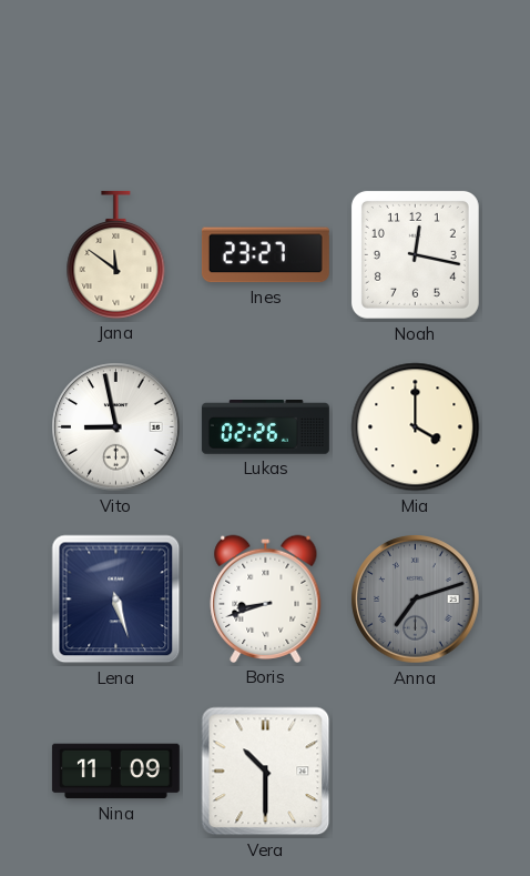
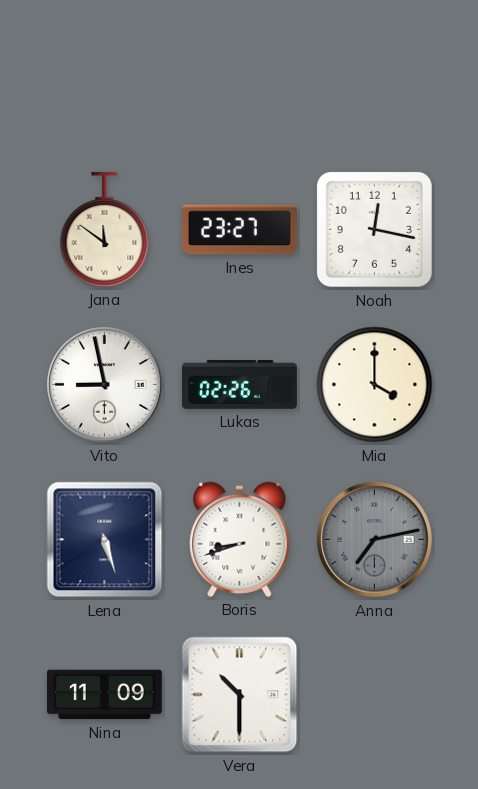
Anna: 7:12 -> 7:13
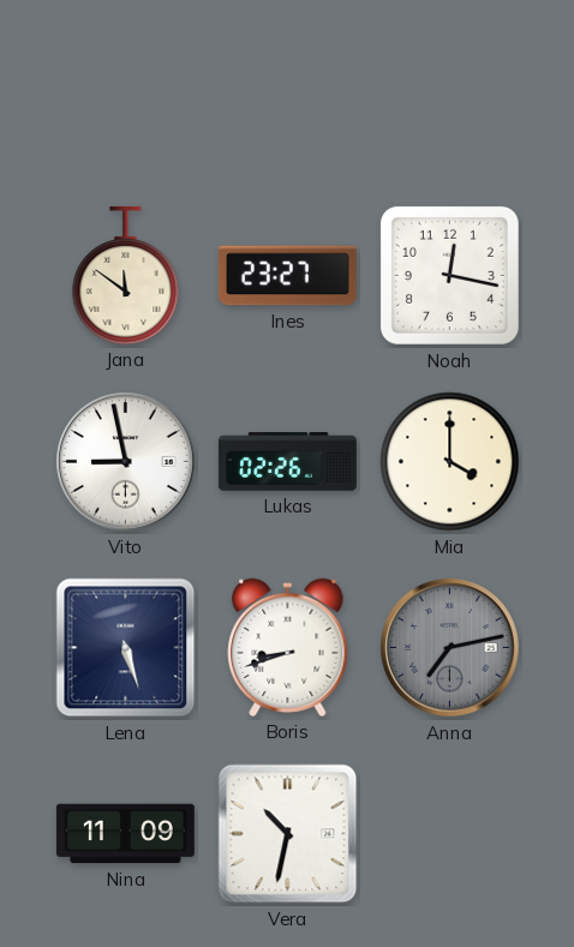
Vera: 10:30 -> 10:32
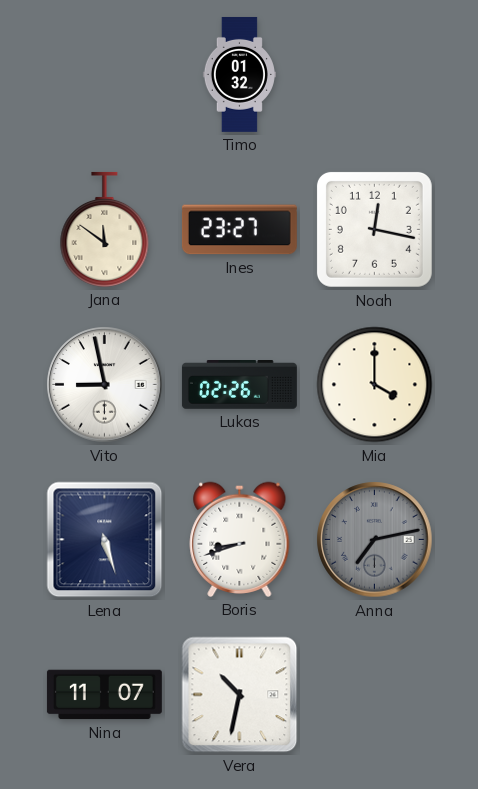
Timo: none -> 01:32
Nina: 11:09 -> 11:07
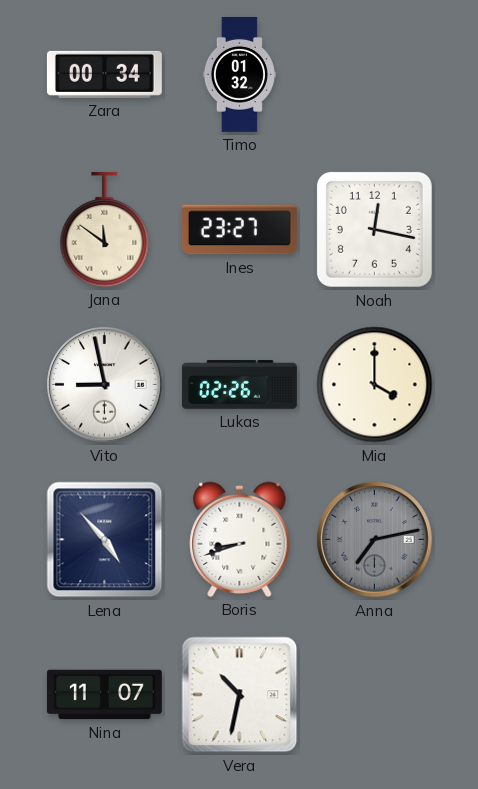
Zara: none -> 00:34
Lena: 5:27 -> 4:53
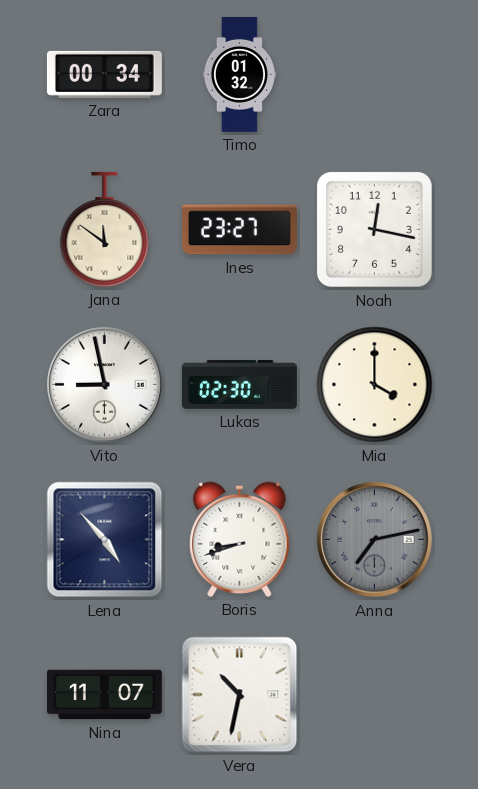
Lukas: 02:26 -> 02:30
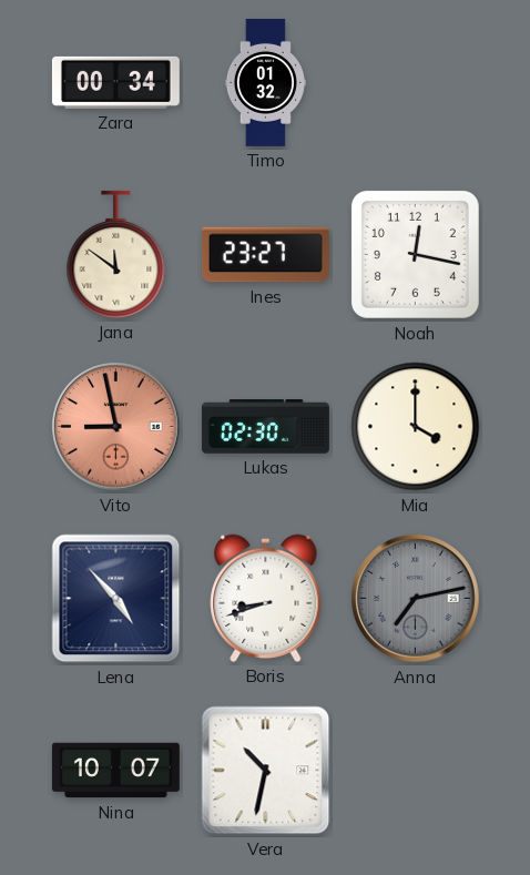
Vito dial: white -> salmon
Nina: 11:07 -> 10:07
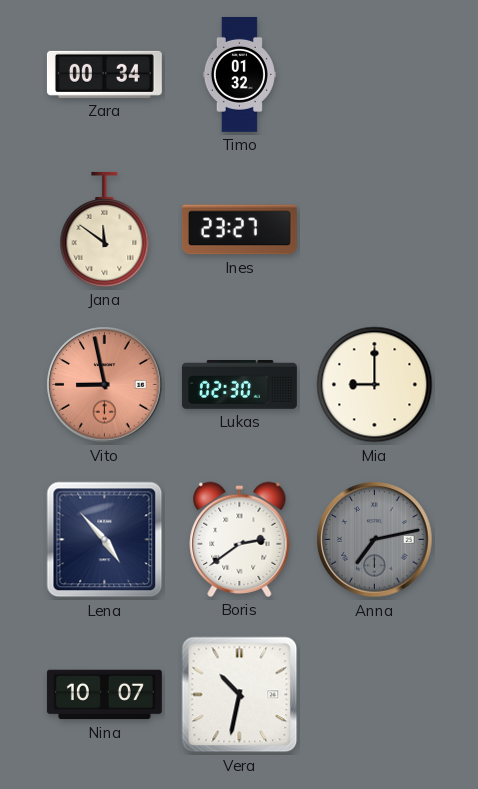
Noah: 12:17 -> none
Mia: 4:00 -> 9:00
Boris: 8:42 -> 2:39
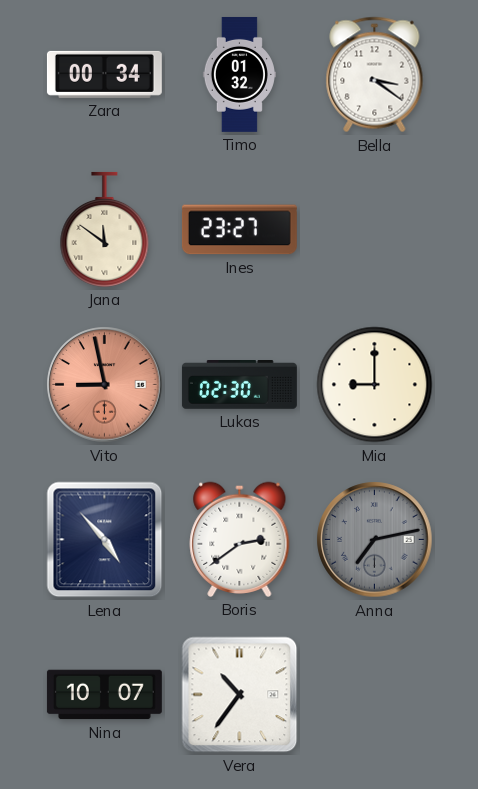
Bella: none -> 3:21
Vera: 10:32 -> 10:36
